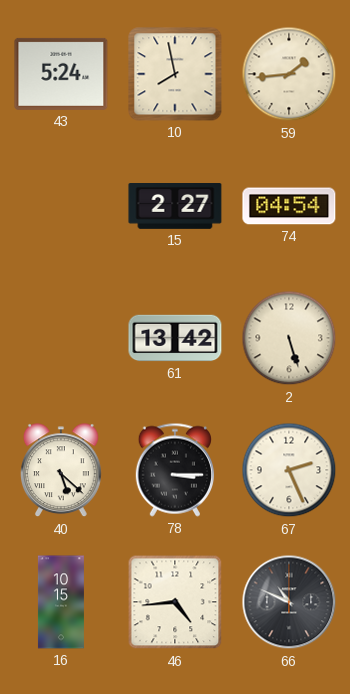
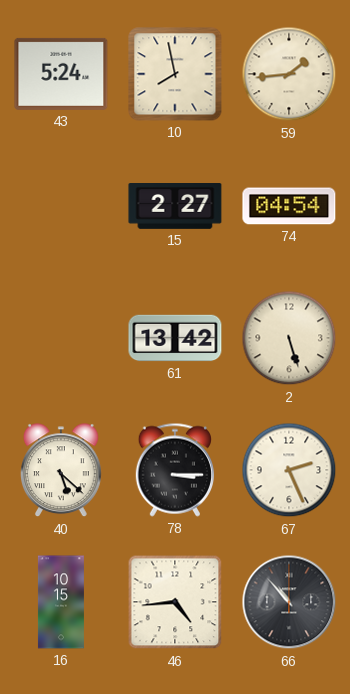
66: 10:49 -> 10:53
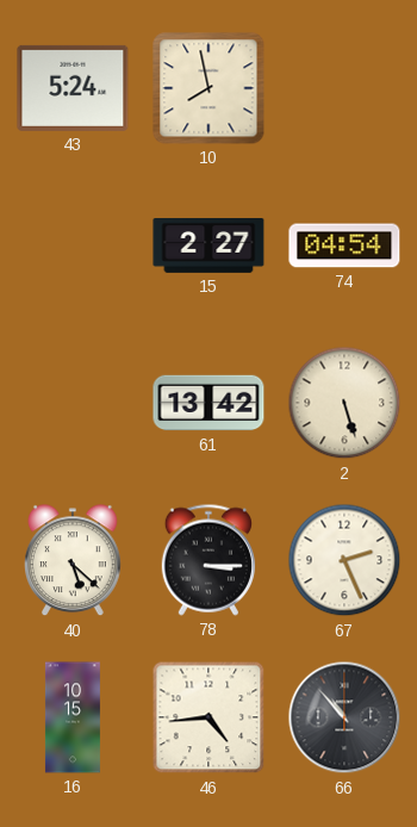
59: 1:44 -> none
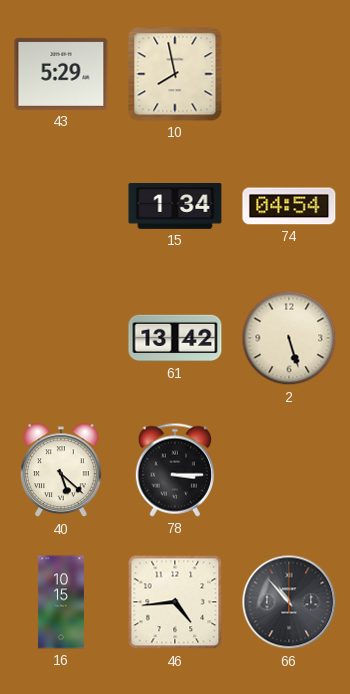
43: 5:24 -> 5:29
15: 2:27 -> 1:34
67: 2:26 -> none
